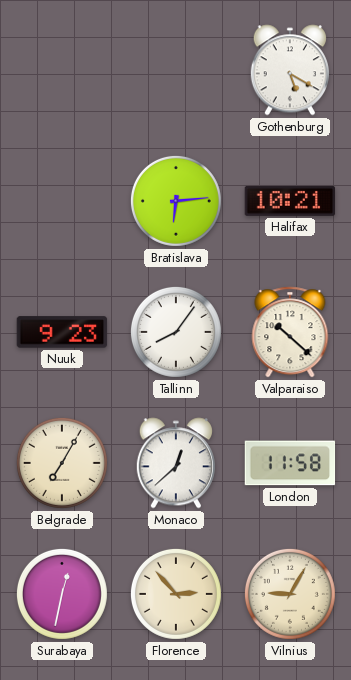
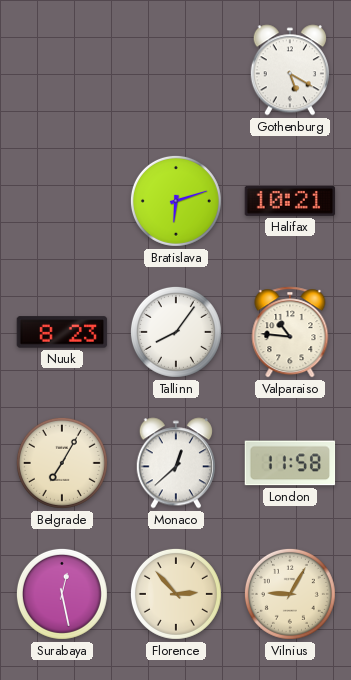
Bratislava: 6:14 -> 6:12
Nuuk: 9:23 -> 8:23
Valparaiso: 10:22 -> 10:46
Surabaya: 12:32 -> 12:28
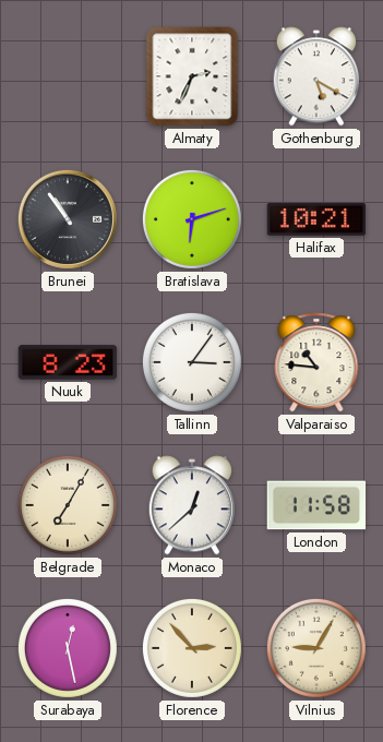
Almaty: none -> 2:34
Brunei: none -> 10:54
Tallinn: 8:06 -> 3:06
